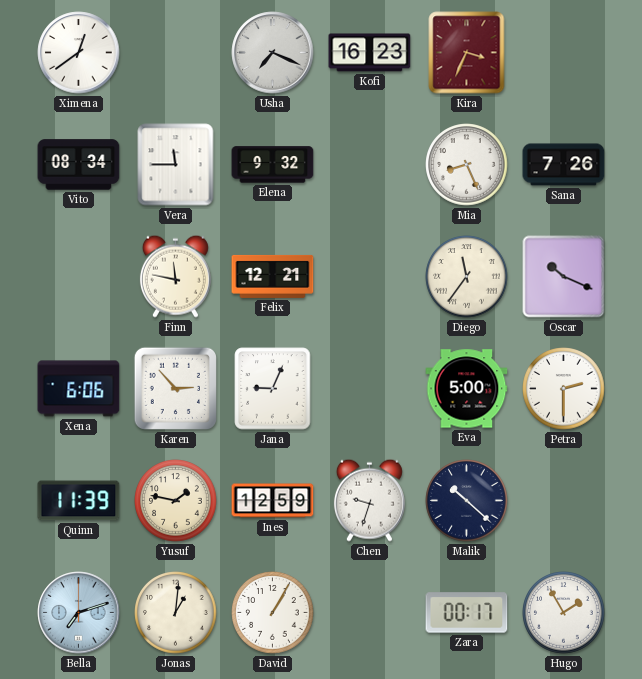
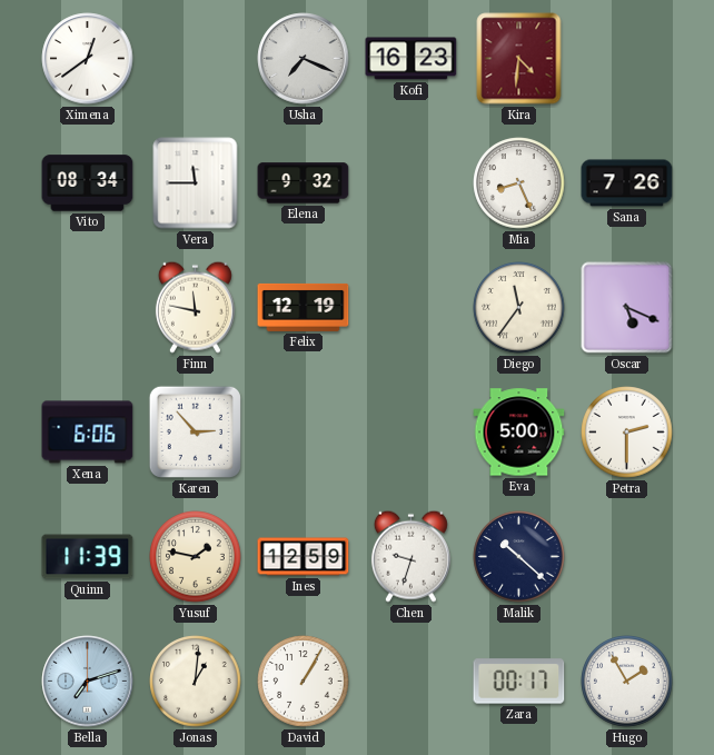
Kira: 3:34 -> 4:31
Felix: 12:21 -> 12:19
Oscar: 10:19 -> 5:19
Jana: 9:04 -> none
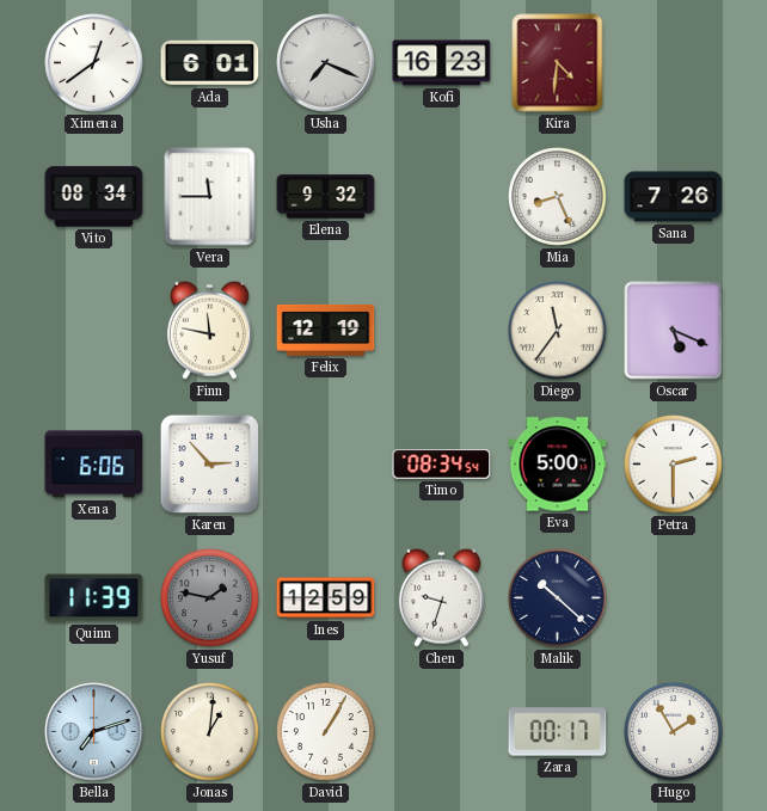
Ada: none -> 6:01
Timo: none -> 08:34
Yusuf dial: cream -> grey
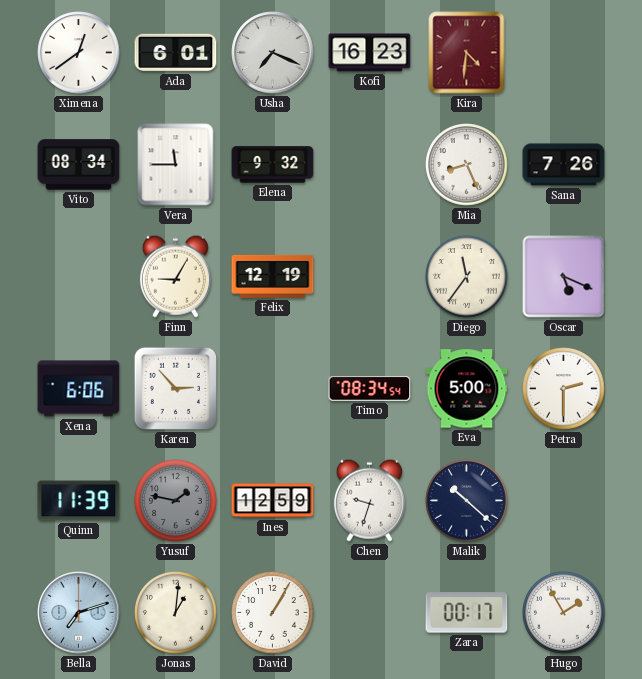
Finn: 11:47 -> 9:05
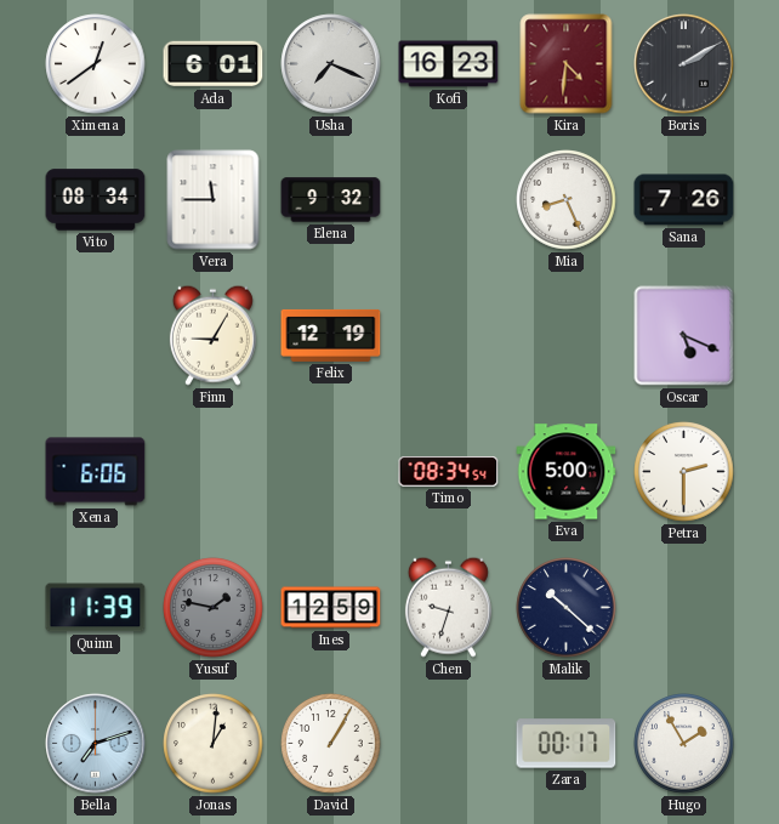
Boris: none -> 2:10
Diego: 11:36 -> none
Karen: 2:53 -> none
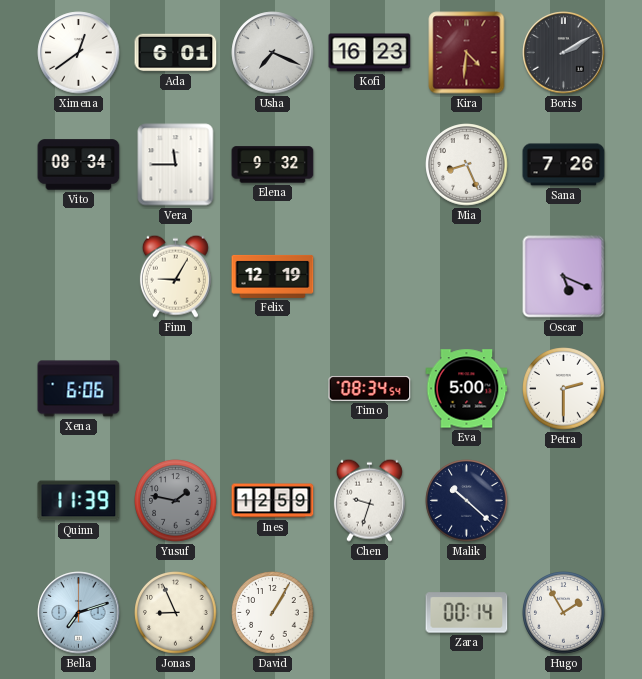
Jonas: 1:01 -> 8:56
Zara: 00:17 -> 00:14
